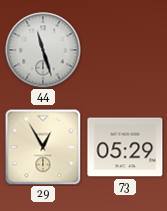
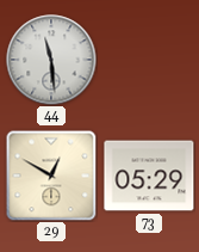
44: 11:27 -> 11:29
29: 12:55 -> 12:50
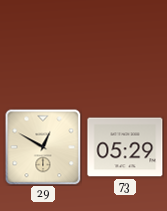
44: 11:29 -> none
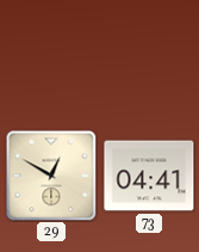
73: 05:29 -> 04:41
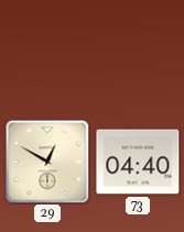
73: 04:41 -> 04:40
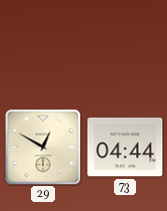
73: 04:40 -> 04:44
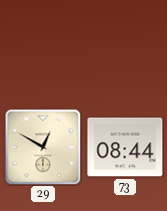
73: 04:44 -> 08:44
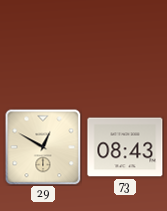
73: 08:44 -> 08:43
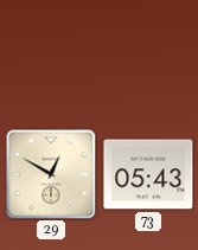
73: 08:43 -> 05:43
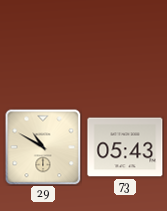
29: 12:50 -> 10:50
